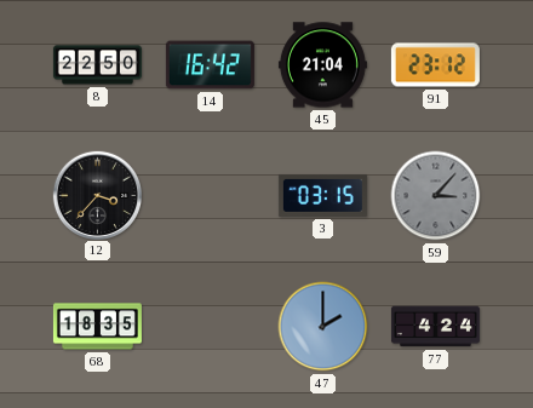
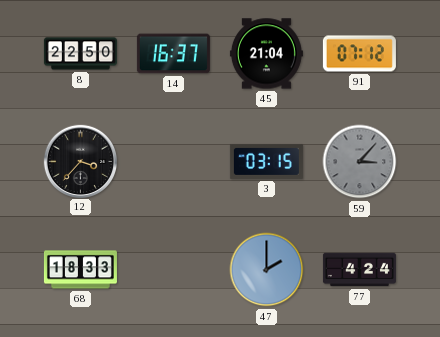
14: 16:42 -> 16:37
91: 23:12 -> 07:12
68: 18:35 -> 18:33
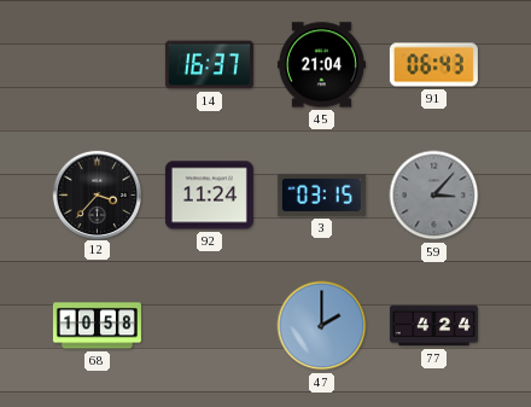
8: 22:50 -> none
91: 07:12 -> 06:43
92: none -> 11:24
68: 18:33 -> 10:58
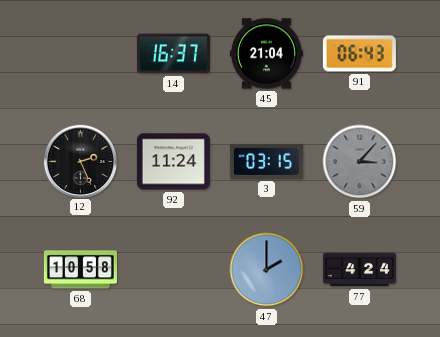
12: 3:37 -> 2:26
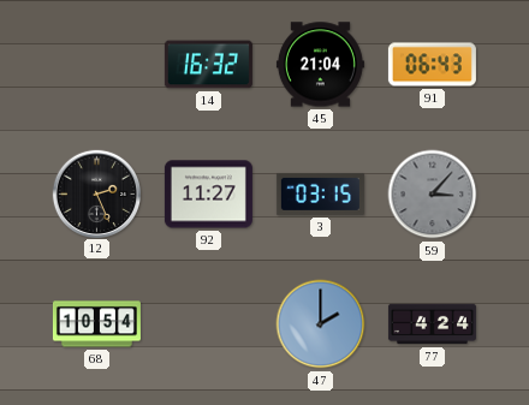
14: 16:37 -> 16:32
92: 11:24 -> 11:27
68: 10:58 -> 10:54
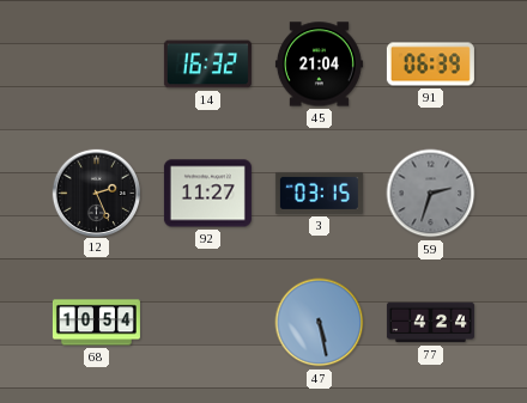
91: 06:43 -> 06:39
59: 3:07 -> 2:33
47: 2:00 -> 5:28
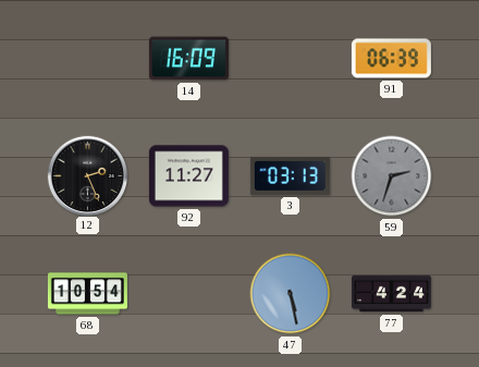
14: 16:32 -> 16:09
45: 21:04 -> none
3: 03:15 -> 03:13
